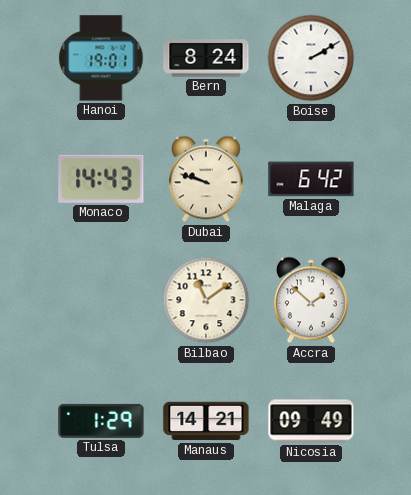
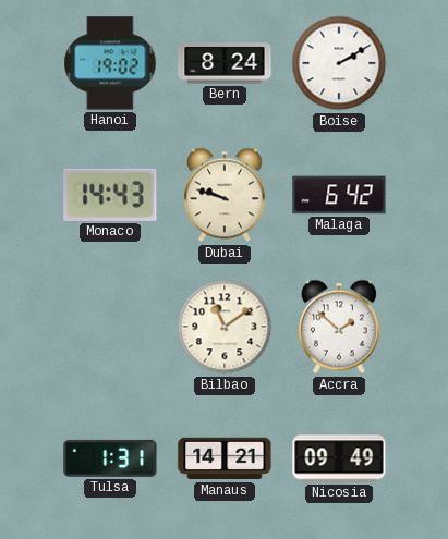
Hanoi: 19:01 -> 19:02
Tulsa: 1:29 -> 1:31
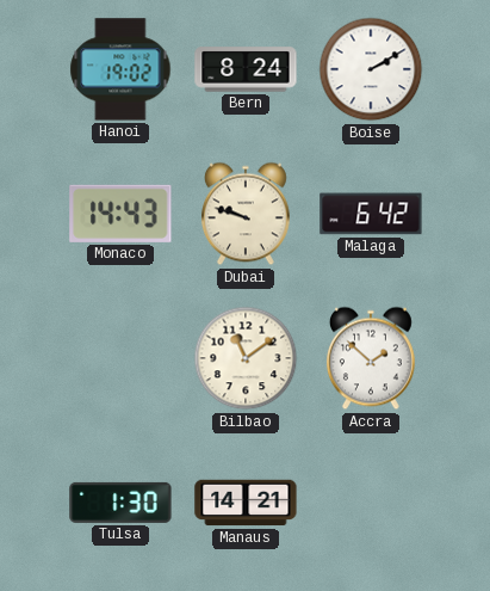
Tulsa: 1:31 -> 1:30
Nicosia: 09:49 -> none
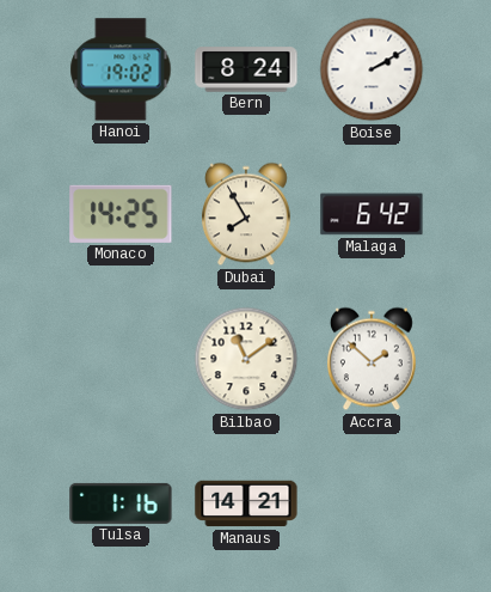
Monaco: 14:43 -> 14:25
Dubai: 9:48 -> 7:55
Tulsa: 1:30 -> 1:16
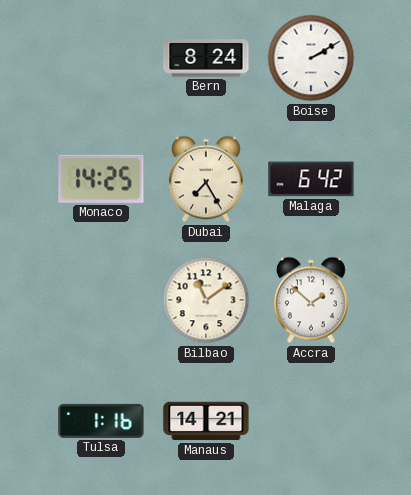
Hanoi: 19:02 -> none
Dubai: 7:55 -> 7:25
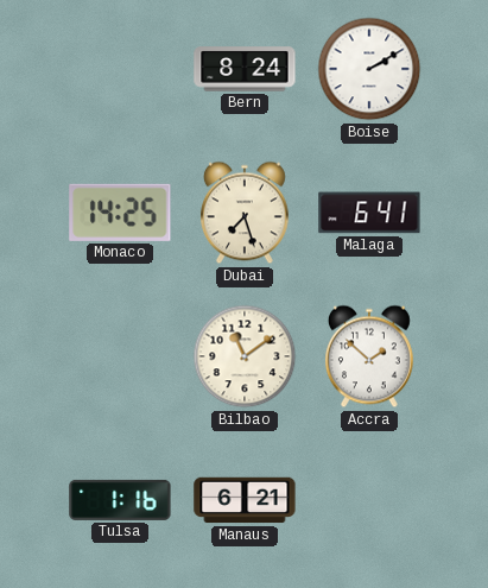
Dubai: 7:25 -> 7:27
Malaga: 6:42 -> 6:41
Manaus: 14:21 -> 6:21
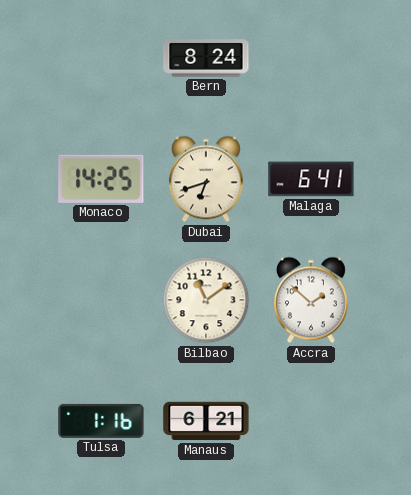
Boise: 2:10 -> none
Dubai: 7:27 -> 6:42
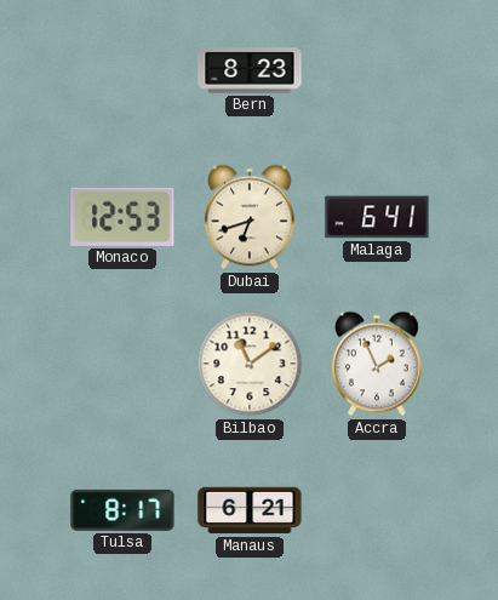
Bern: 8:24 -> 8:23
Monaco: 14:25 -> 12:53
Accra: 1:52 -> 1:56
Tulsa: 1:16 -> 8:17
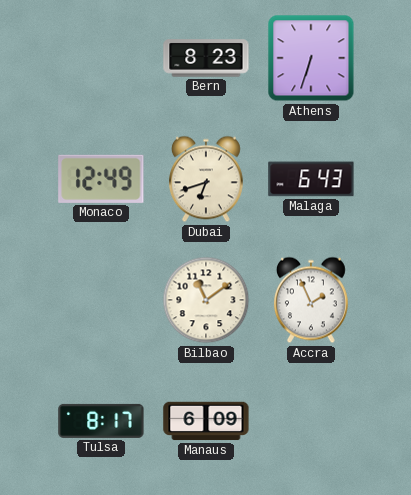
Athens: none -> 6:33
Monaco: 12:53 -> 12:49
Malaga: 6:41 -> 6:43
Manaus: 6:21 -> 6:09
